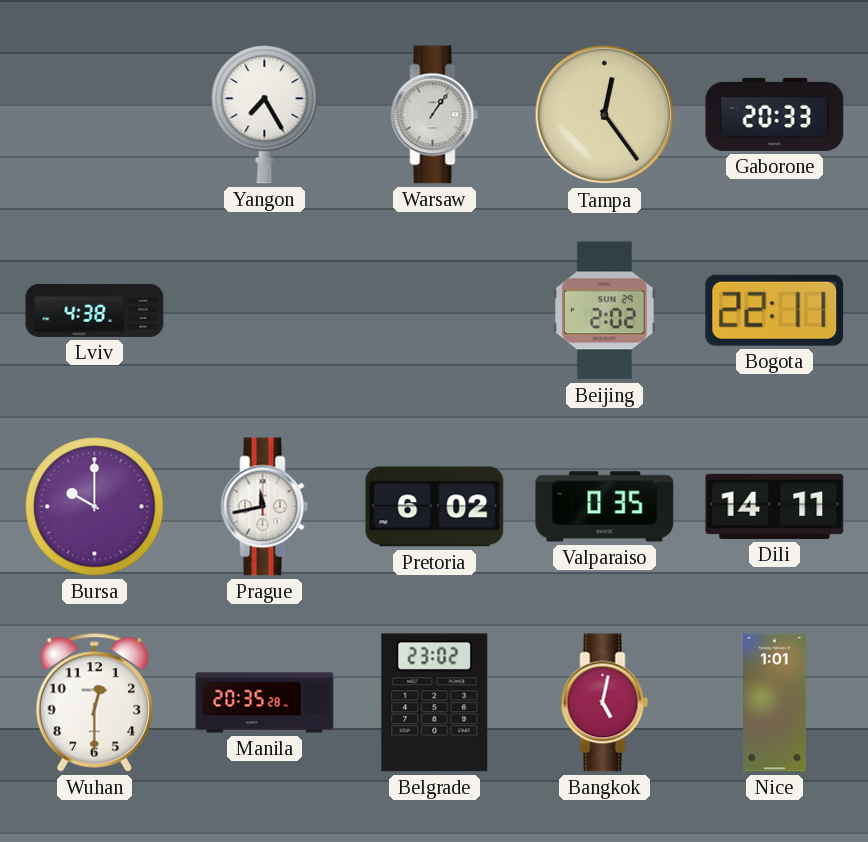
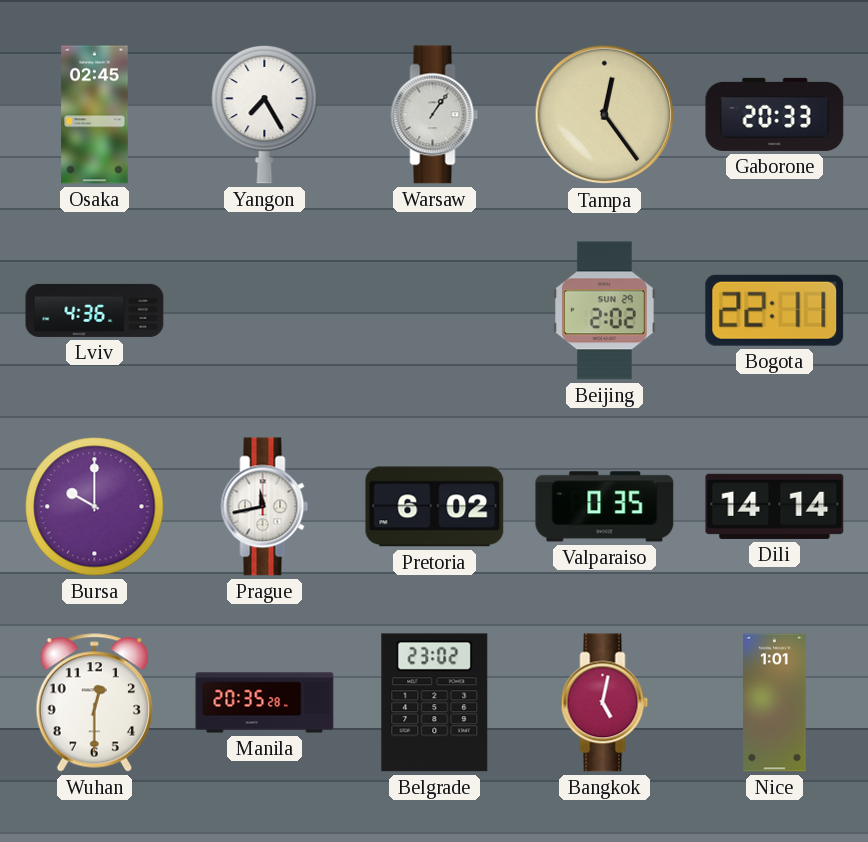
Osaka: none -> 02:45
Lviv: 4:38 -> 4:36
Dili: 14:11 -> 14:14
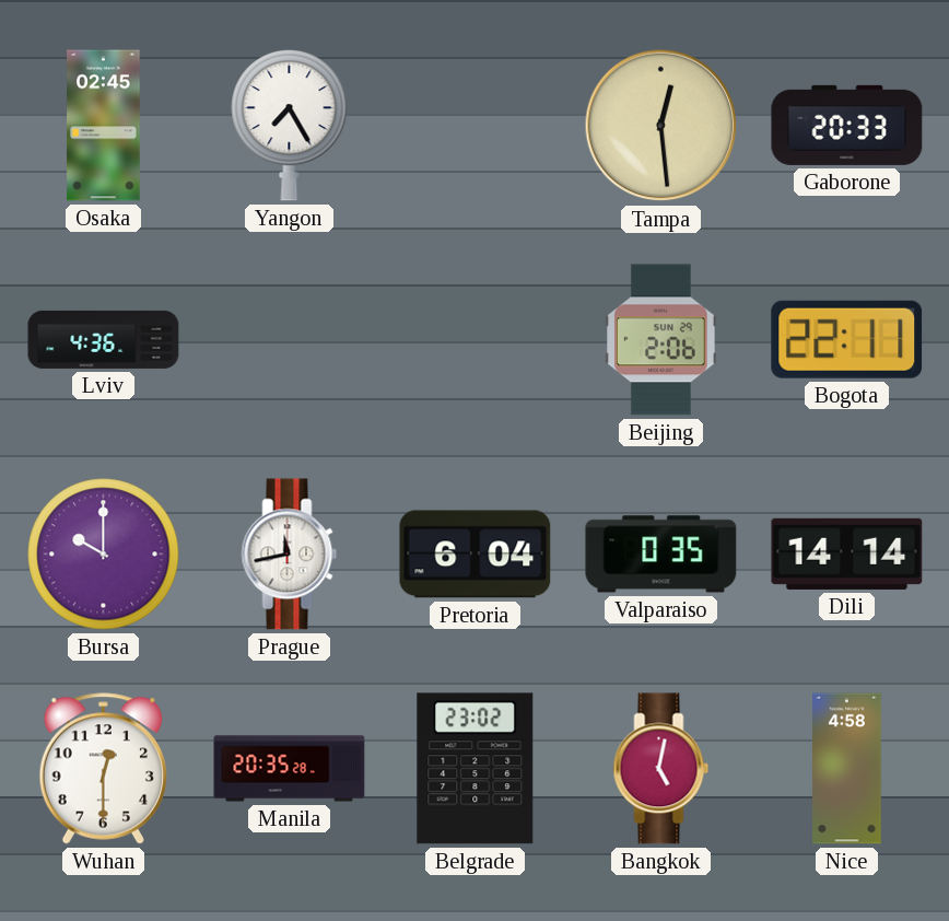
Warsaw: 1:06 -> none
Tampa: 12:24 -> 12:29
Beijing: 2:02 -> 2:06
Pretoria: 6:02 -> 6:04
Nice: 1:01 -> 4:58
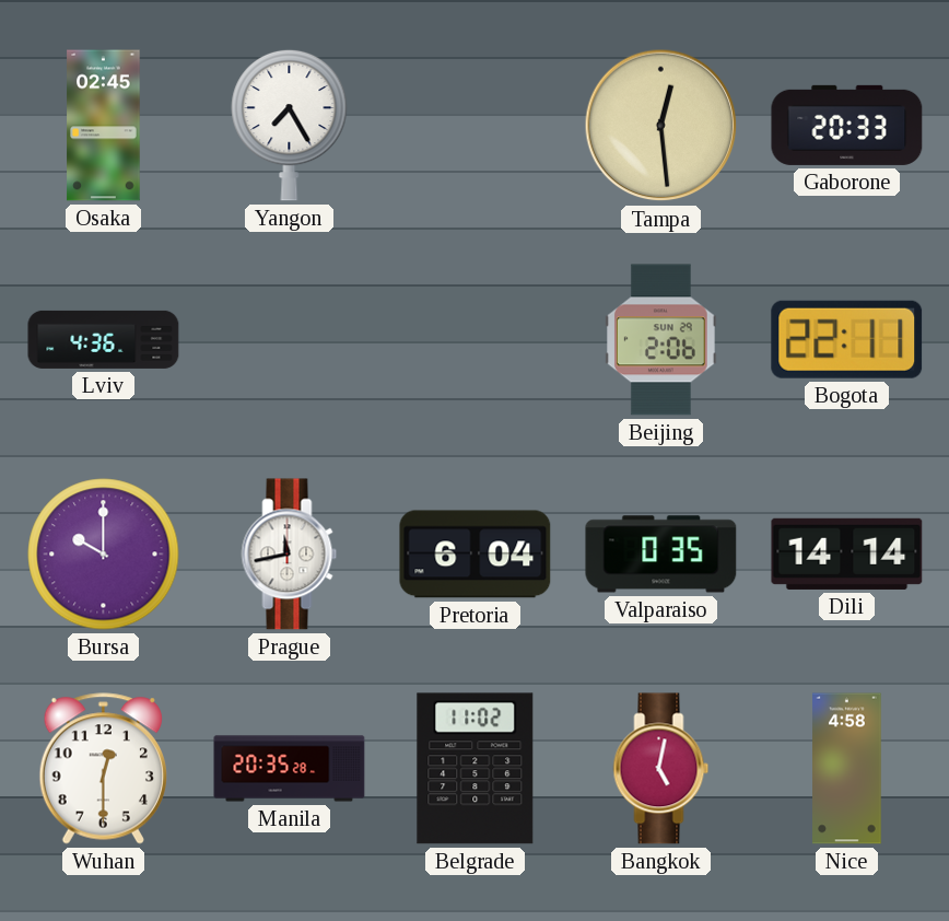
Belgrade: 23:02 -> 11:02
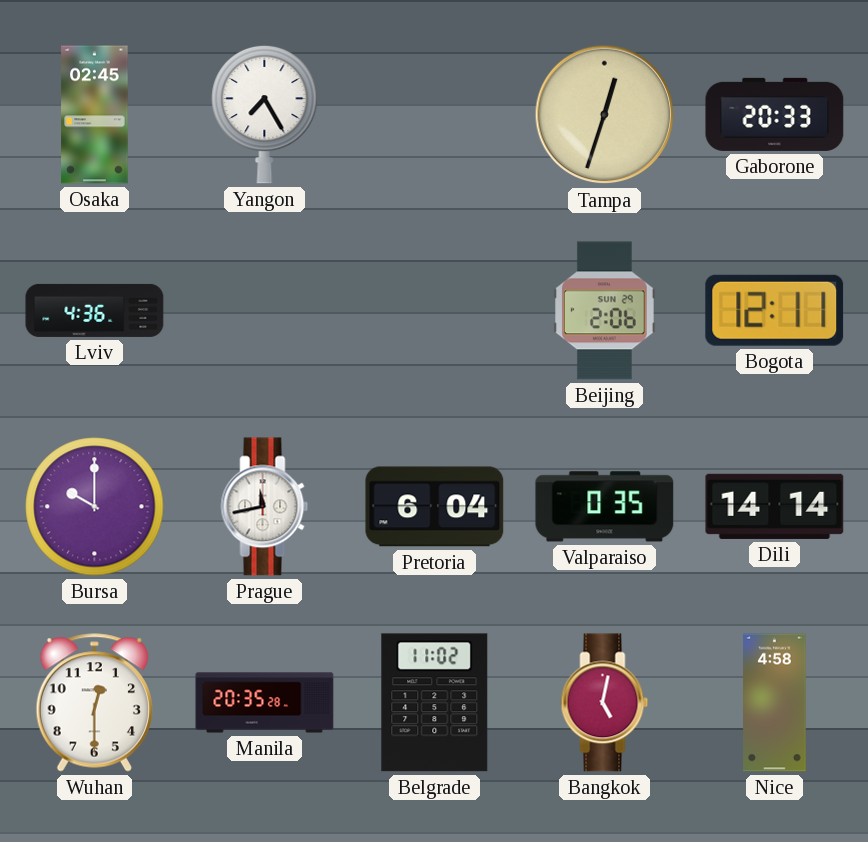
Tampa: 12:29 -> 12:33
Bogota: 22:11 -> 12:11
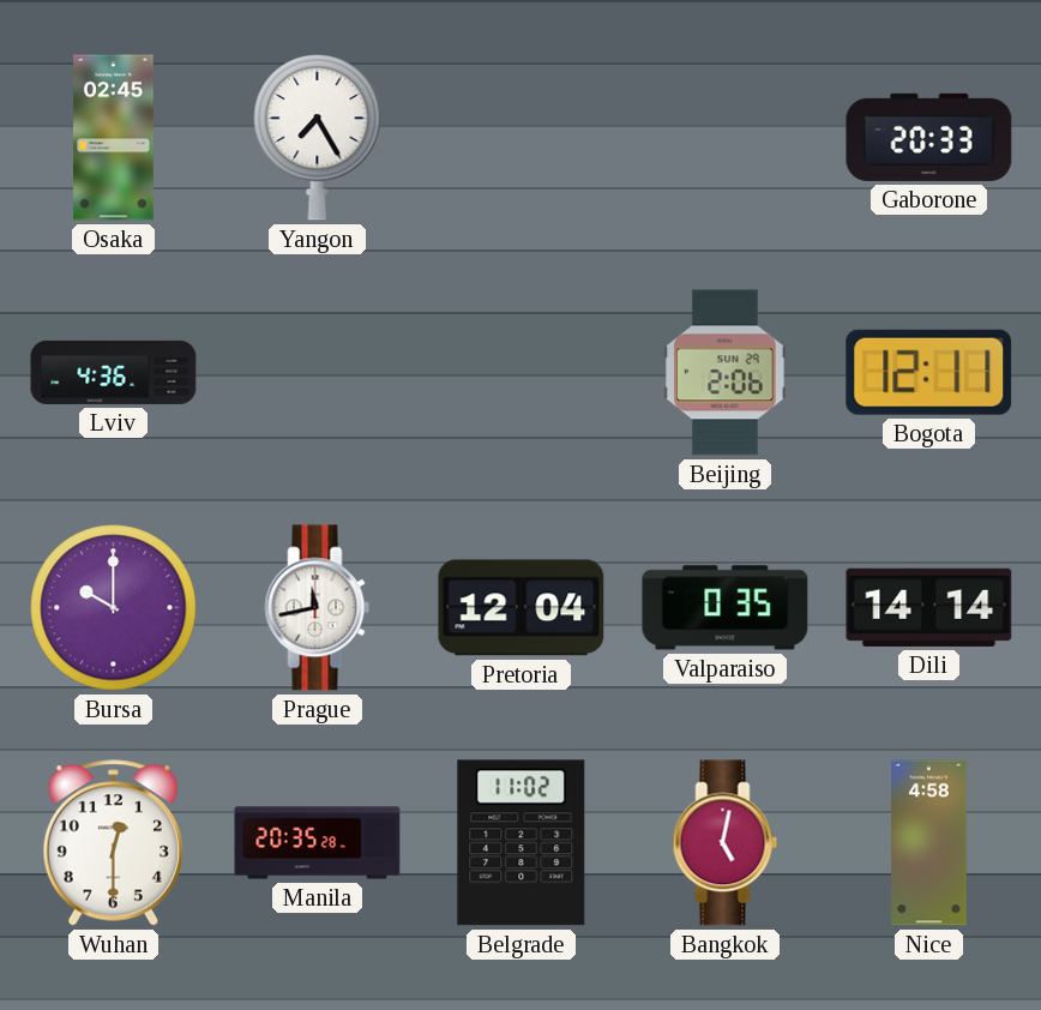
Tampa: 12:33 -> none
Pretoria: 6:04 -> 12:04
